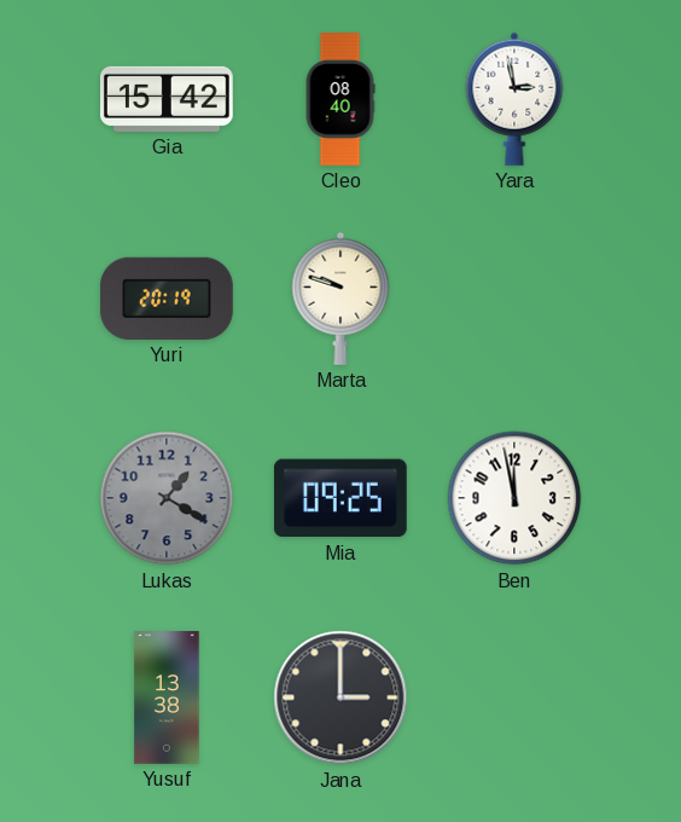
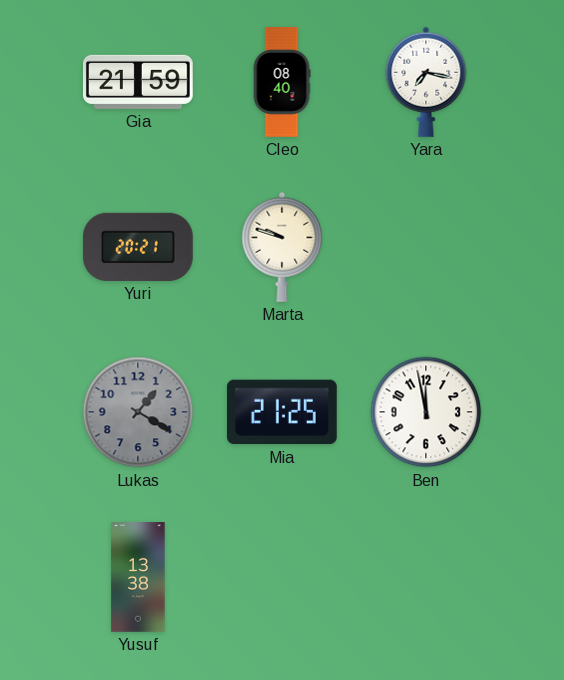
Gia: 15:42 -> 21:59
Yara: 2:58 -> 7:17
Yuri: 20:19 -> 20:21
Mia: 09:25 -> 21:25
Jana: 3:00 -> none
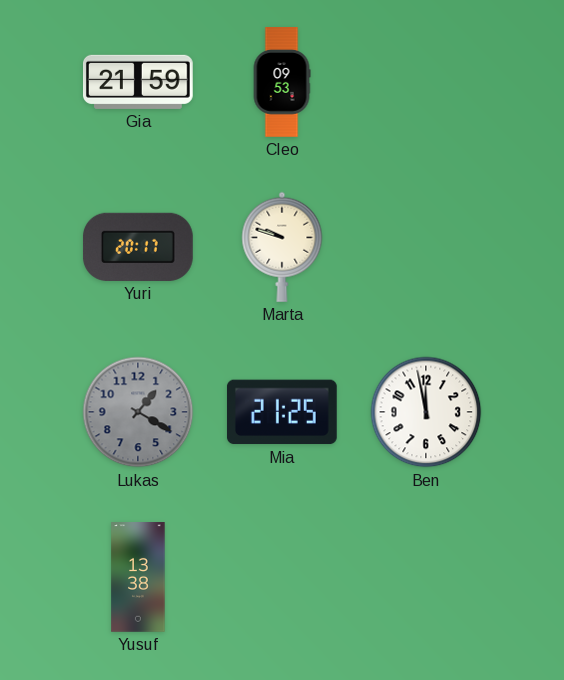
Cleo: 08:40 -> 09:53
Yara: 7:17 -> none
Yuri: 20:21 -> 20:17
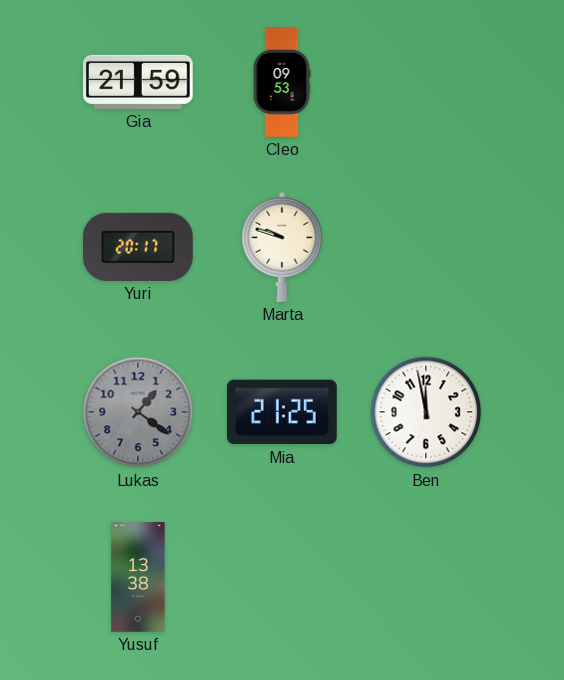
Lukas: 1:20 -> 1:21
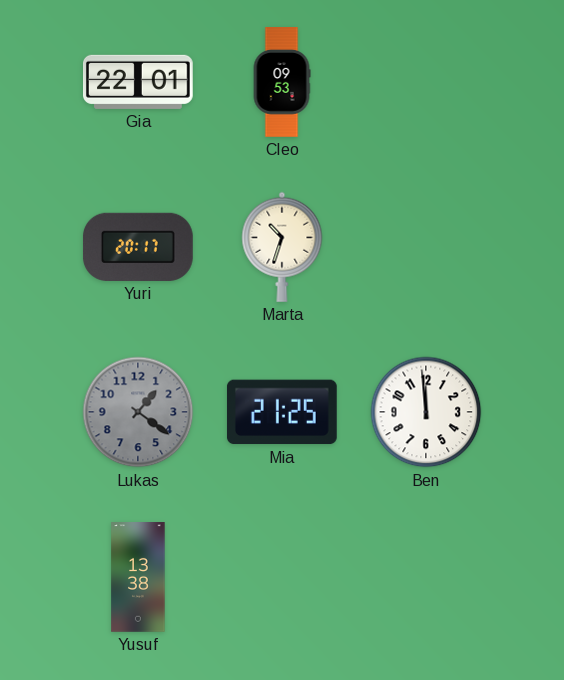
Gia: 21:59 -> 22:01
Marta: 9:48 -> 10:33
Ben: 11:58 -> 11:59
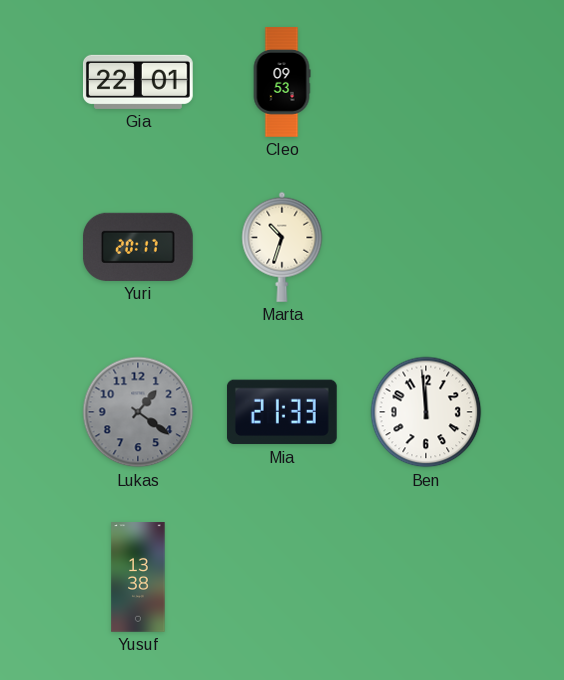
Mia: 21:25 -> 21:33
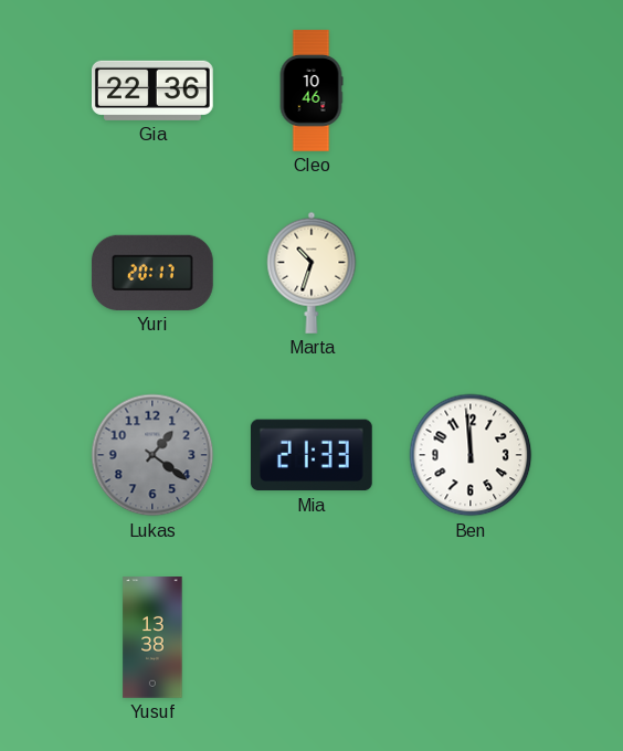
Gia: 22:01 -> 22:36
Cleo: 09:53 -> 10:46
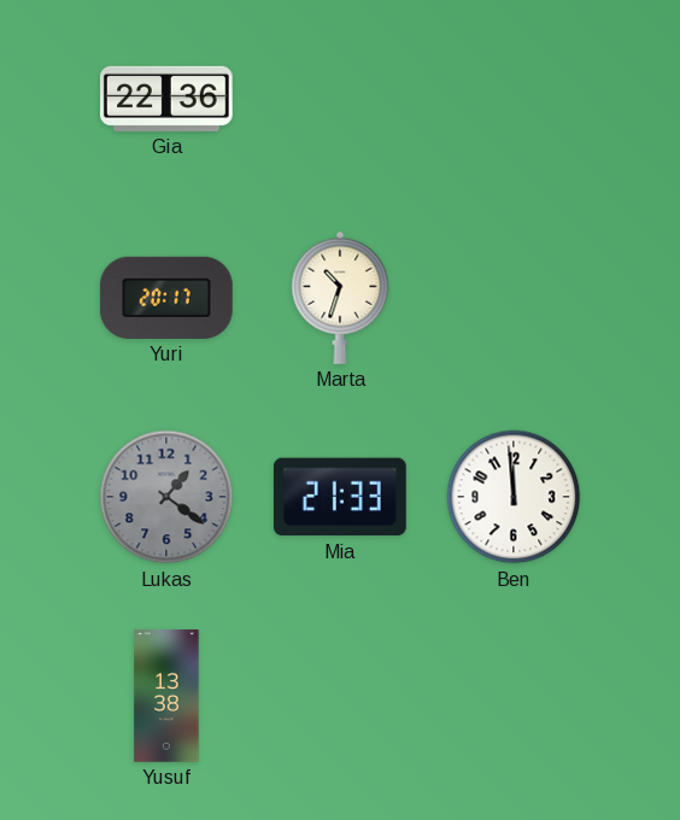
Cleo: 10:46 -> none
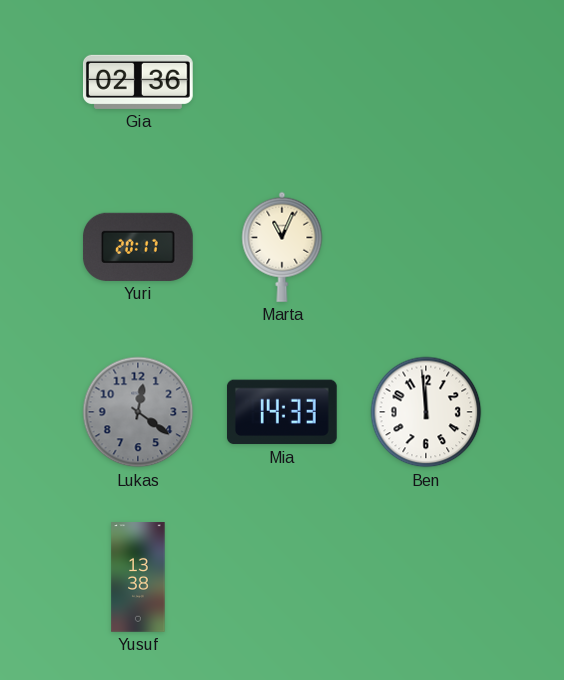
Gia: 22:36 -> 02:36
Marta: 10:33 -> 11:04
Lukas: 1:21 -> 12:21
Mia: 21:33 -> 14:33
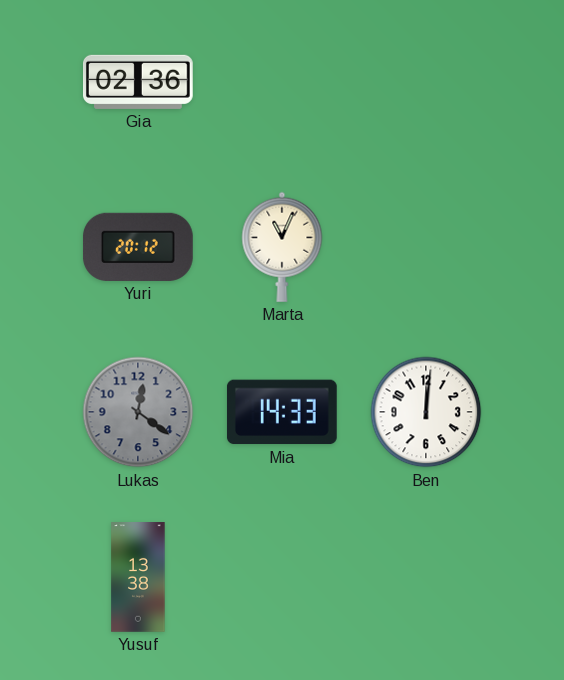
Yuri: 20:17 -> 20:12
Ben: 11:59 -> 12:01
